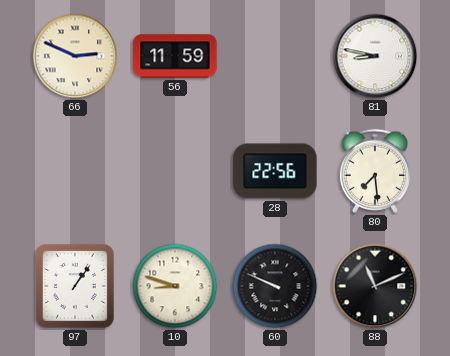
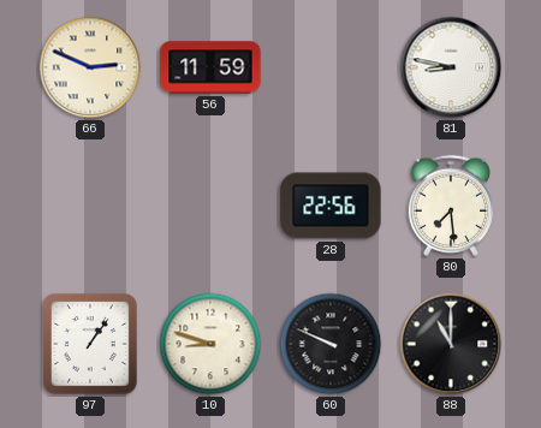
88: 11:11 -> 11:00
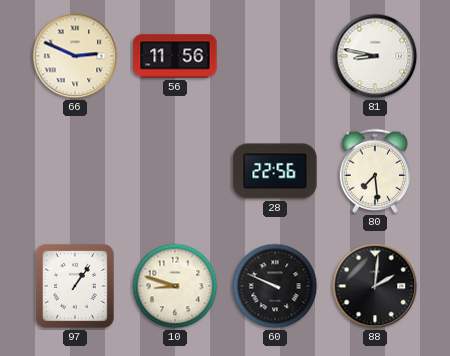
56: 11:59 -> 11:56
88: 11:00 -> 2:01
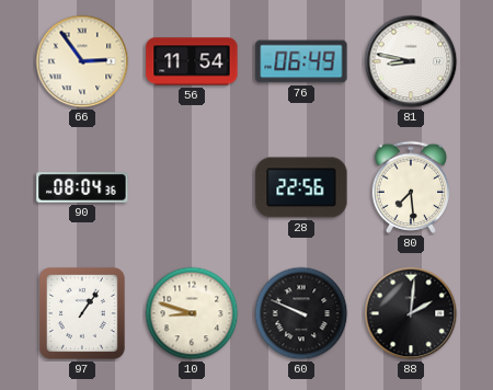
66: 2:49 -> 2:54
56: 11:56 -> 11:54
76: none -> 06:49
90: none -> 08:04
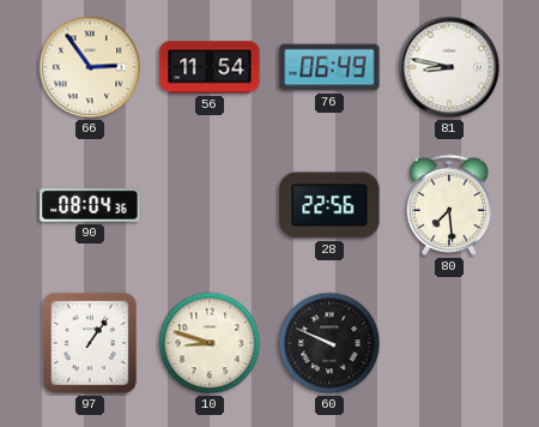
88: 2:01 -> none
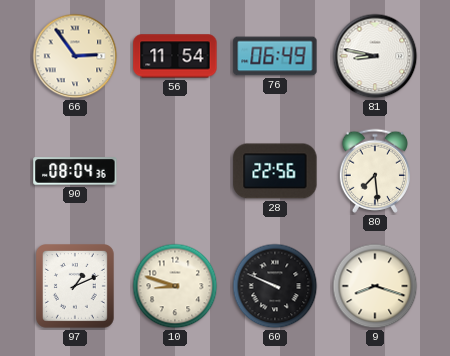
97: 1:06 -> 1:11
9: none -> 8:18
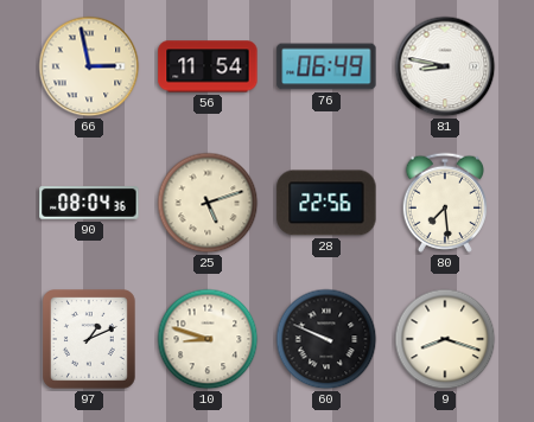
66: 2:54 -> 2:58
25: none -> 5:12
